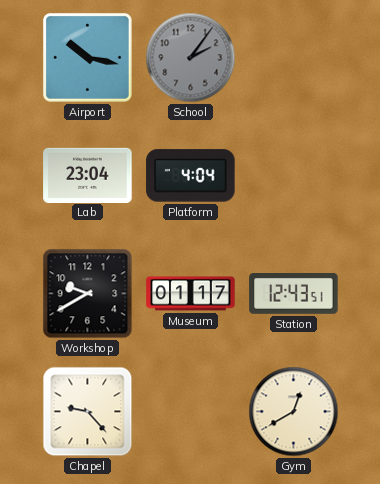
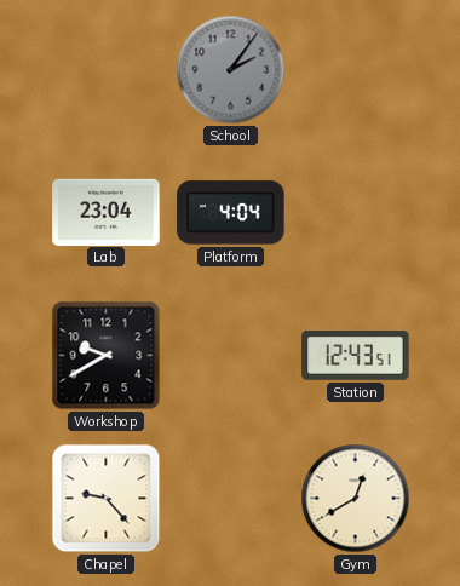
Airport: 10:17 -> none
Museum: 01:17 -> none
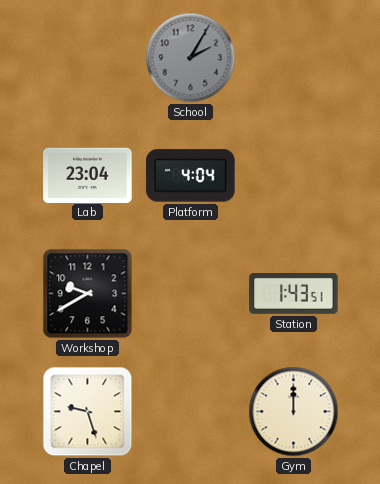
School: 2:06 -> 2:05
Station: 12:43 -> 1:43
Chapel: 9:23 -> 9:27
Gym: 12:40 -> 12:00
